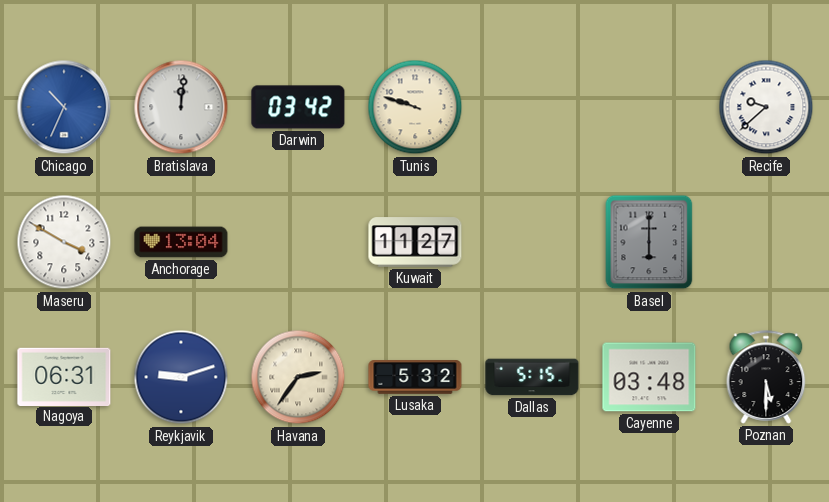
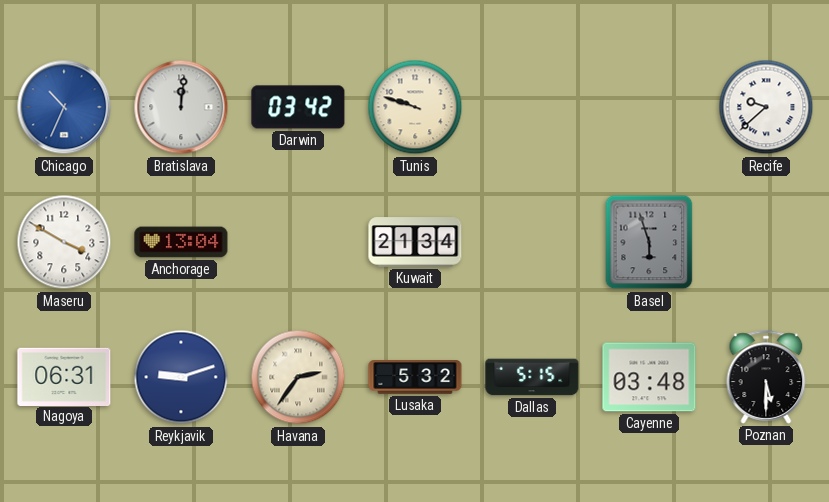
Kuwait: 11:27 -> 21:34
Basel: 6:00 -> 5:57
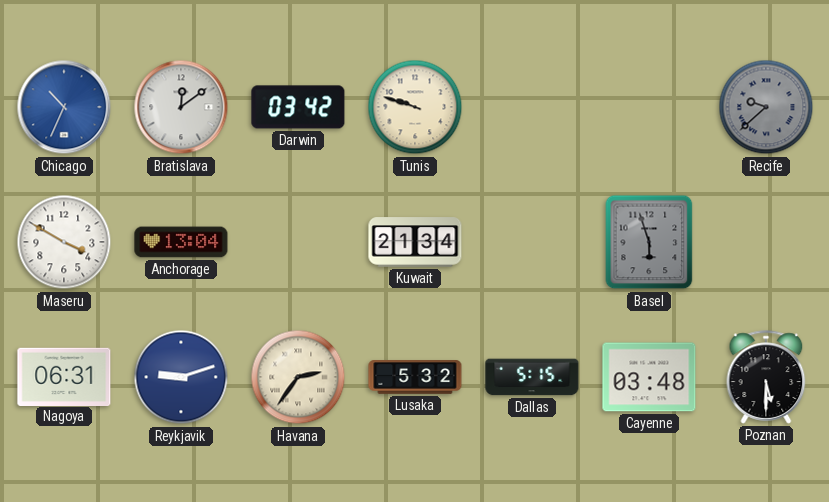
Bratislava: 12:01 -> 12:09
Recife dial: white -> grey
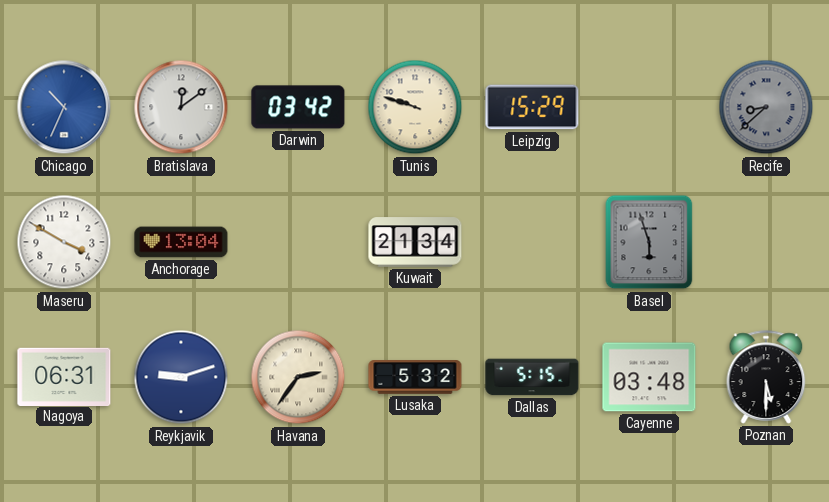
Leipzig: none -> 15:29
Recife: 9:38 -> 8:38
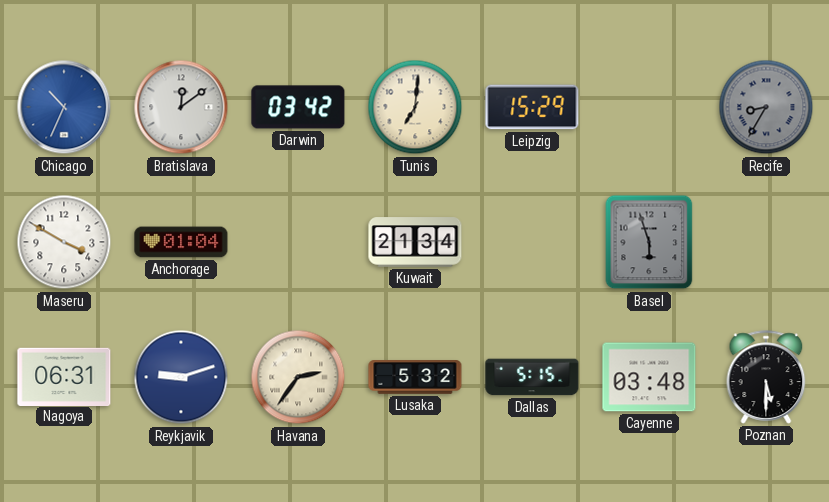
Tunis: 9:48 -> 7:01
Recife: 8:38 -> 8:35
Anchorage: 13:04 -> 01:04
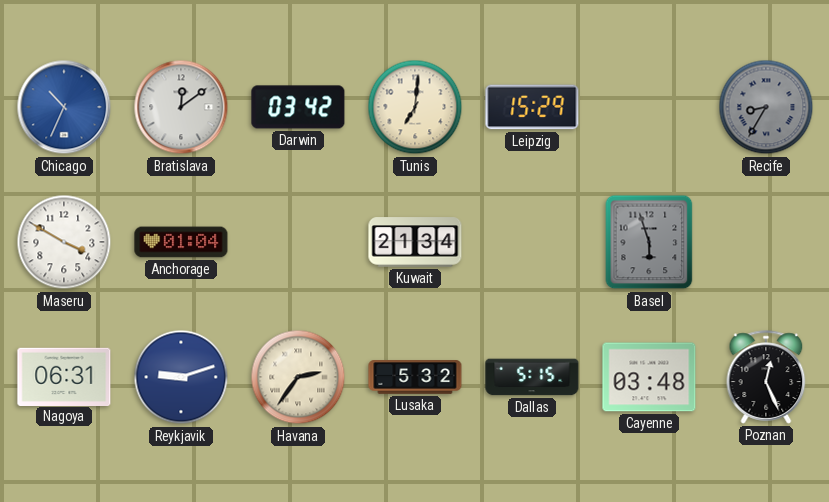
Poznan: 5:30 -> 12:26
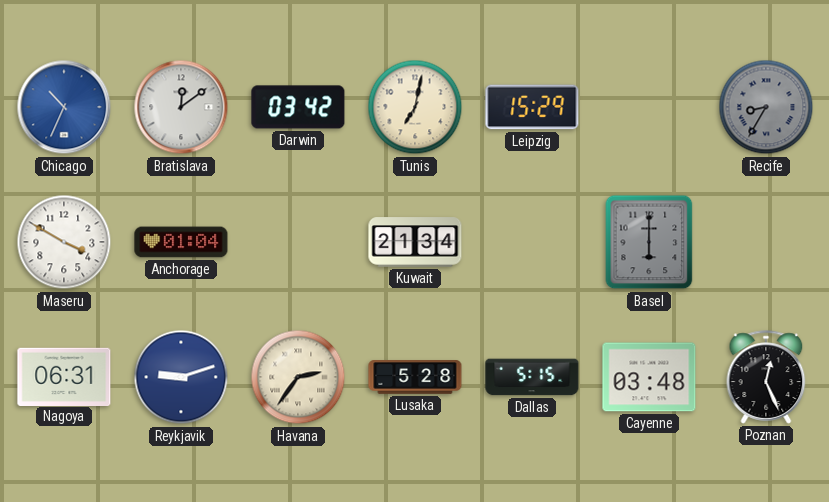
Tunis: 7:01 -> 7:02
Basel: 5:57 -> 6:00
Lusaka: 5:32 -> 5:28
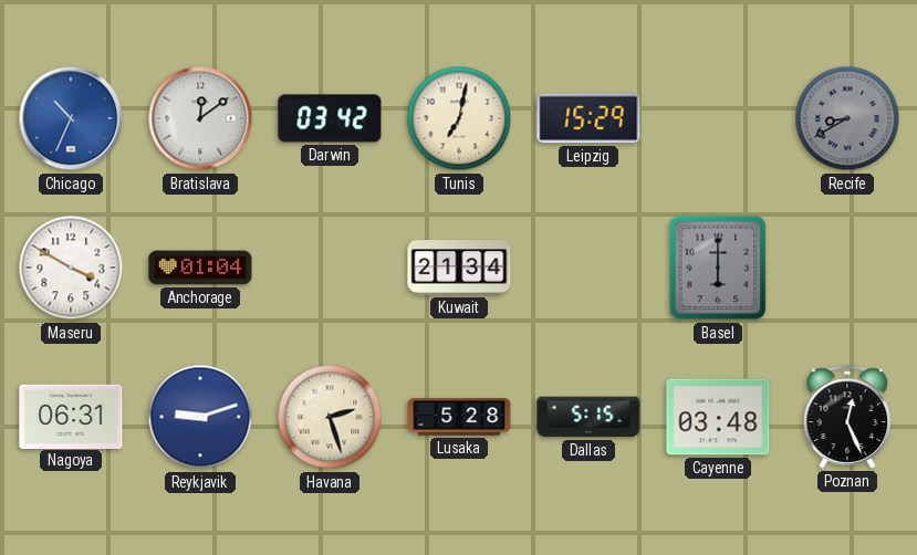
Recife: 8:35 -> 8:40
Havana: 2:36 -> 2:27
